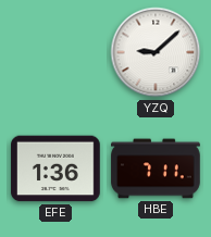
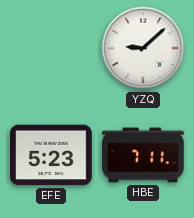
EFE: 1:36 -> 5:23
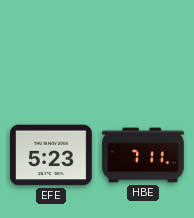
YZQ: 9:08 -> none
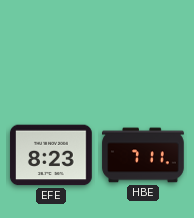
EFE: 5:23 -> 8:23
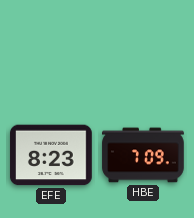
HBE: 7:11 -> 7:09
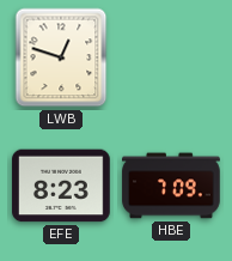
LWB: none -> 12:48
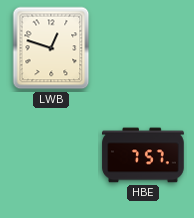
EFE: 8:23 -> none
HBE: 7:09 -> 7:57
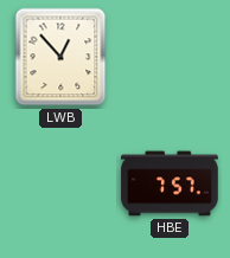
LWB: 12:48 -> 12:53
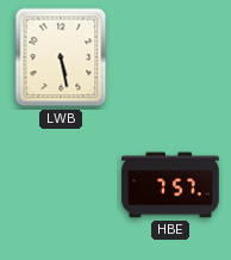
LWB: 12:53 -> 5:28
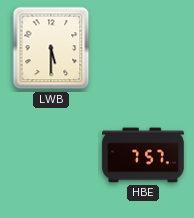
LWB: 5:28 -> 5:30
